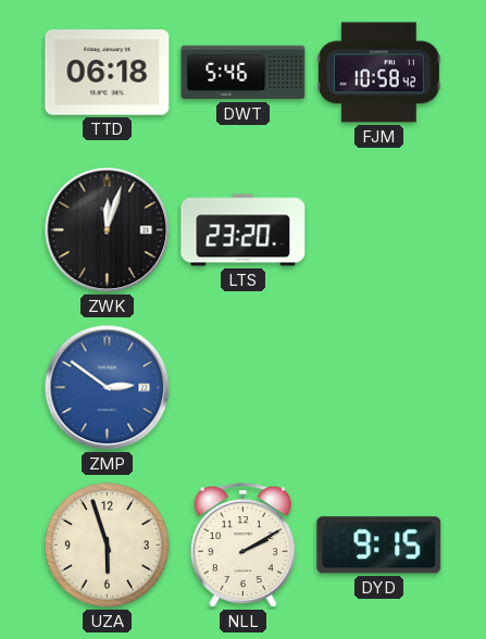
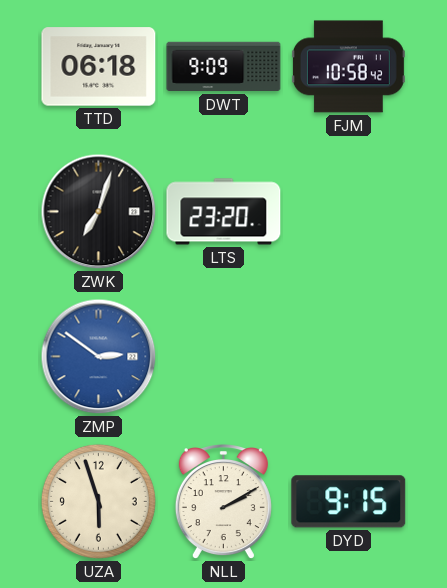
DWT: 5:46 -> 9:09
ZWK: 12:03 -> 7:03
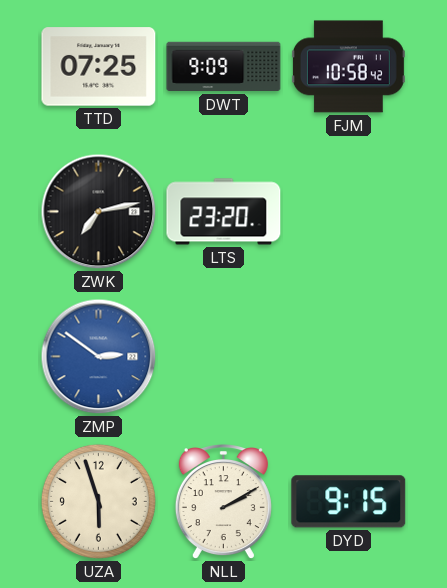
TTD: 06:18 -> 07:25
ZWK: 7:03 -> 7:13
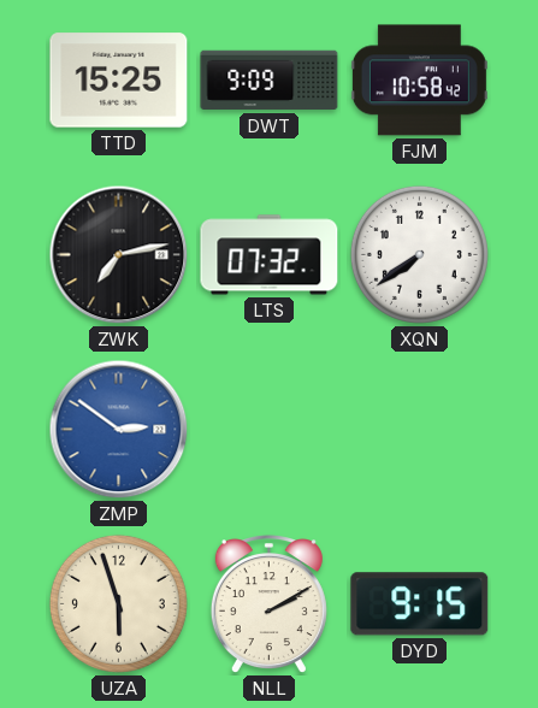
TTD: 07:25 -> 15:25
LTS: 23:20 -> 07:32
XQN: none -> 7:39
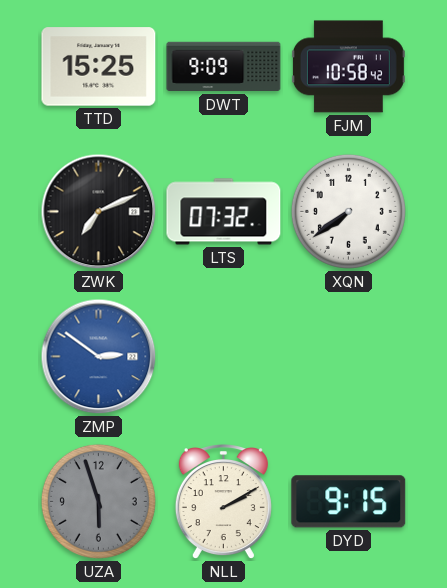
ZWK: 7:13 -> 7:11
UZA dial: cream -> grey
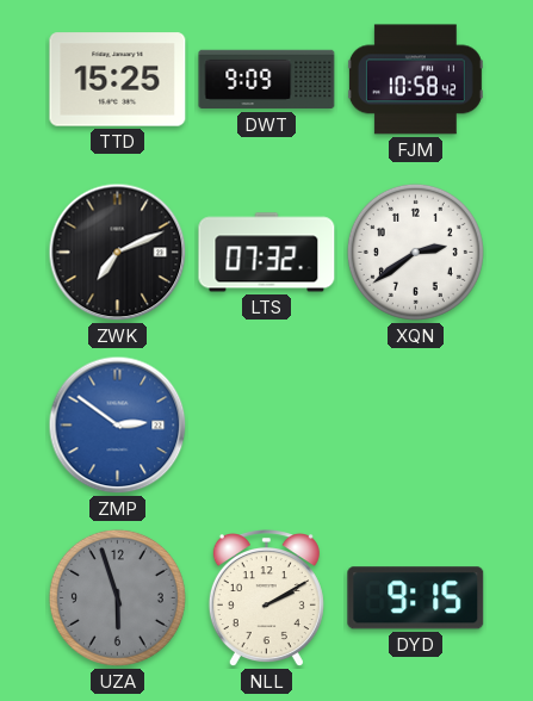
XQN: 7:39 -> 2:39
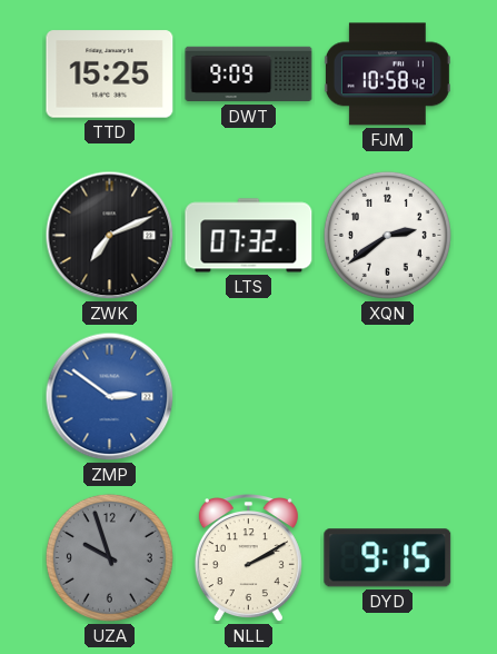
UZA: 5:57 -> 9:57
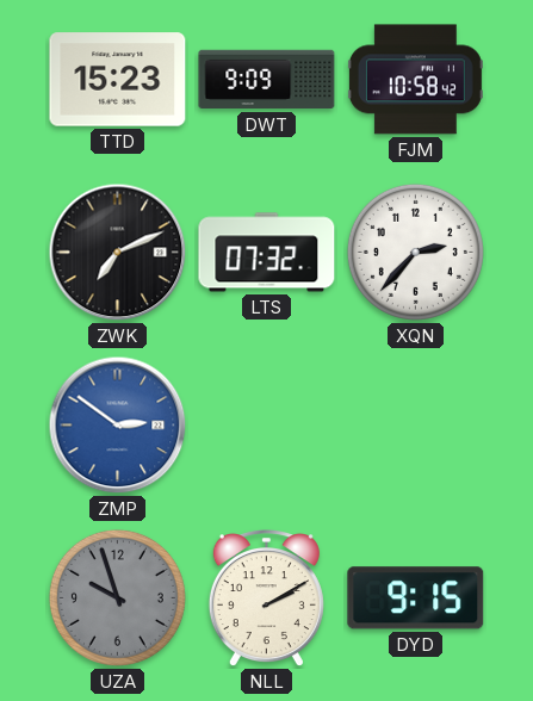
TTD: 15:25 -> 15:23
XQN: 2:39 -> 2:37
